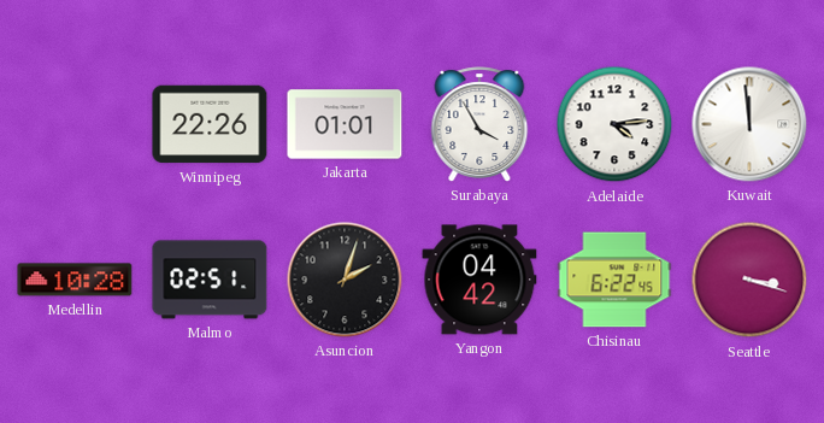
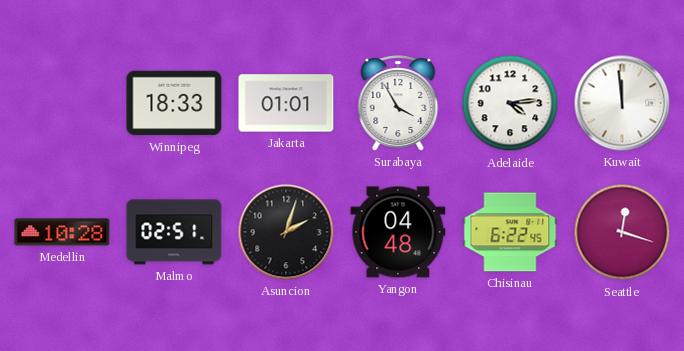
Winnipeg: 22:26 -> 18:33
Yangon: 04:42 -> 04:48
Seattle: 3:18 -> 12:18
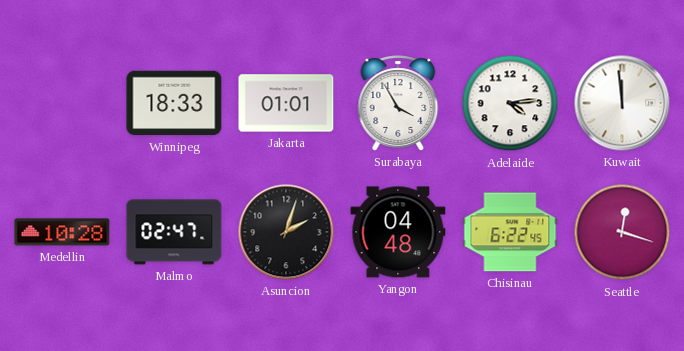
Malmo: 02:51 -> 02:47
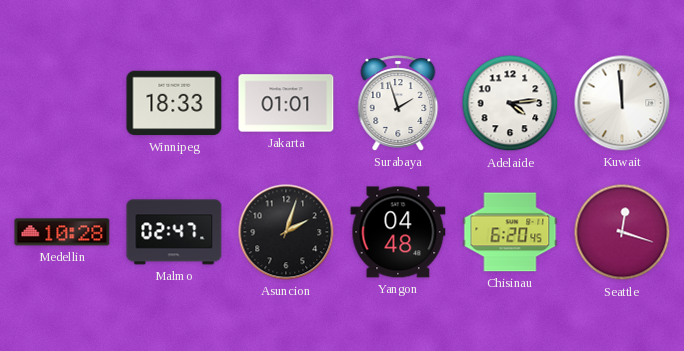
Surabaya: 3:55 -> 1:57
Chisinau: 6:22 -> 6:20
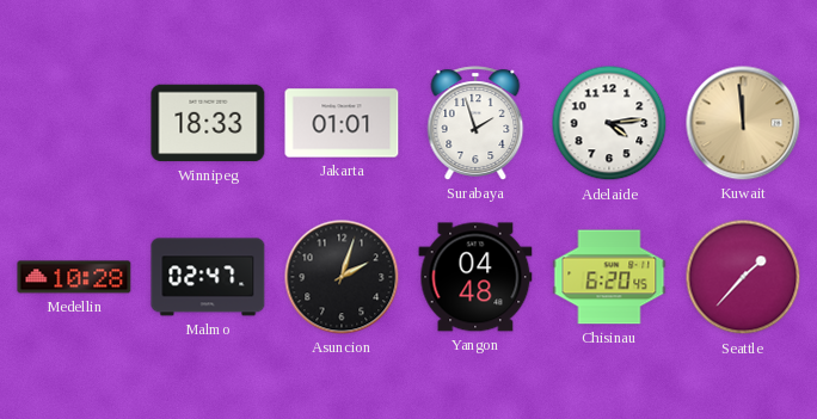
Kuwait dial: white -> champagne
Seattle: 12:18 -> 1:37
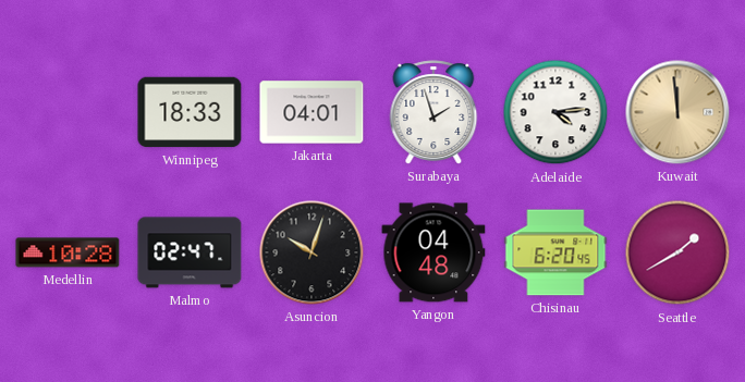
Jakarta: 01:01 -> 04:01
Asuncion: 2:03 -> 10:03
Seattle: 1:37 -> 1:40
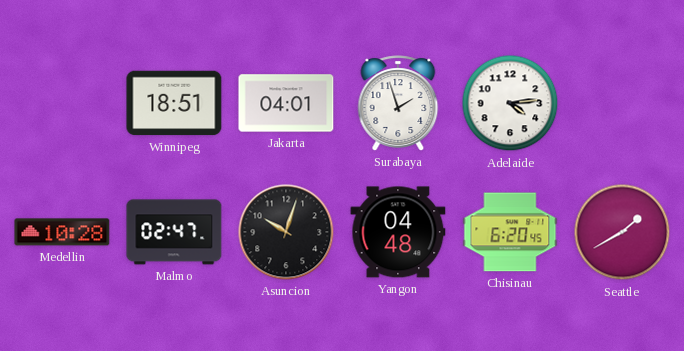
Winnipeg: 18:33 -> 18:51
Kuwait: 11:59 -> none
